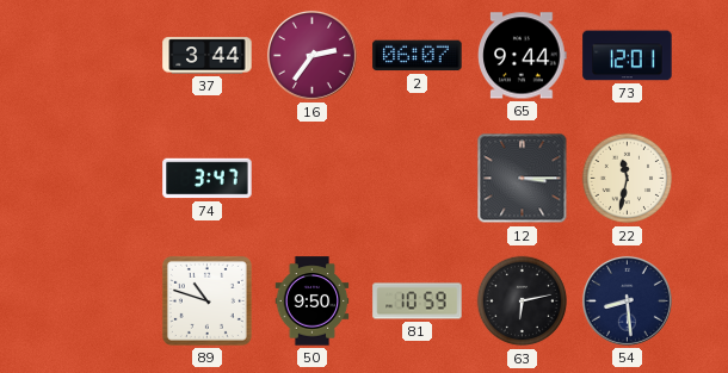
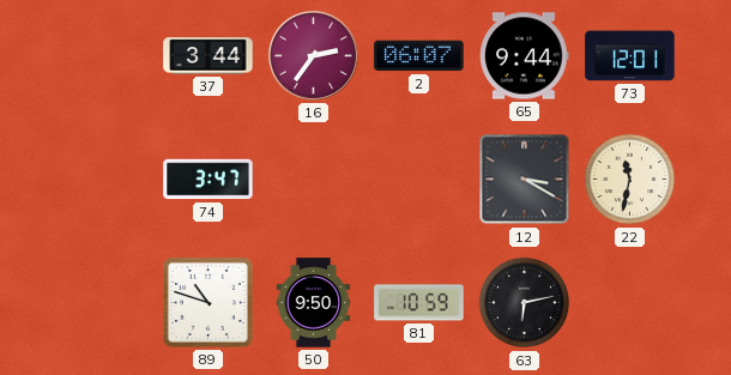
12: 3:15 -> 3:20
54: 8:29 -> none
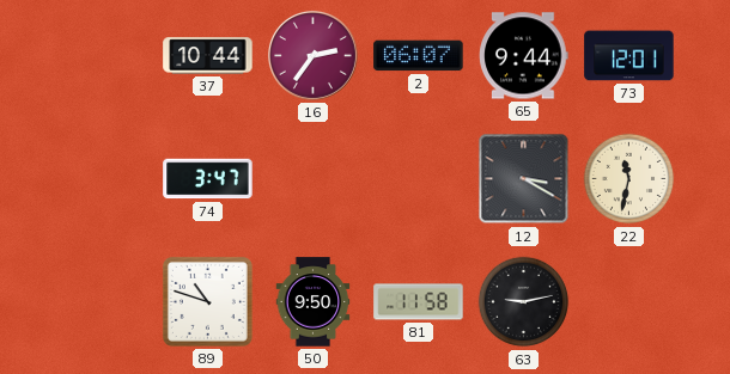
37: 3:44 -> 10:44
81: 10:59 -> 11:58
63: 6:13 -> 9:13
